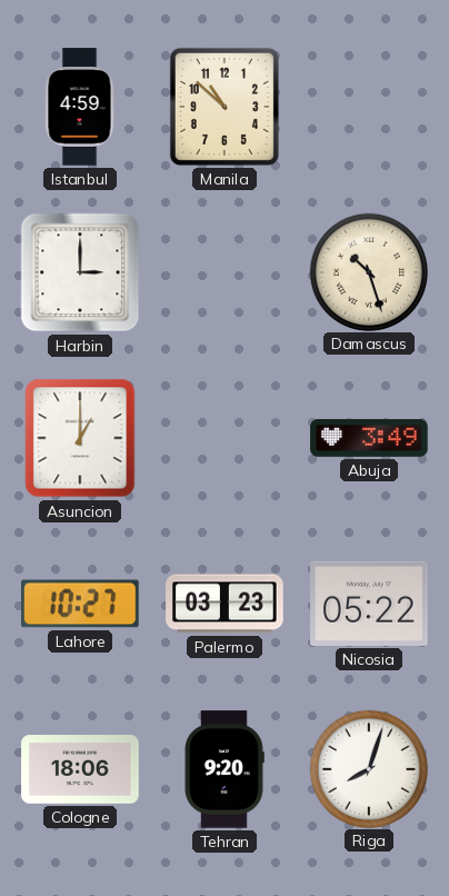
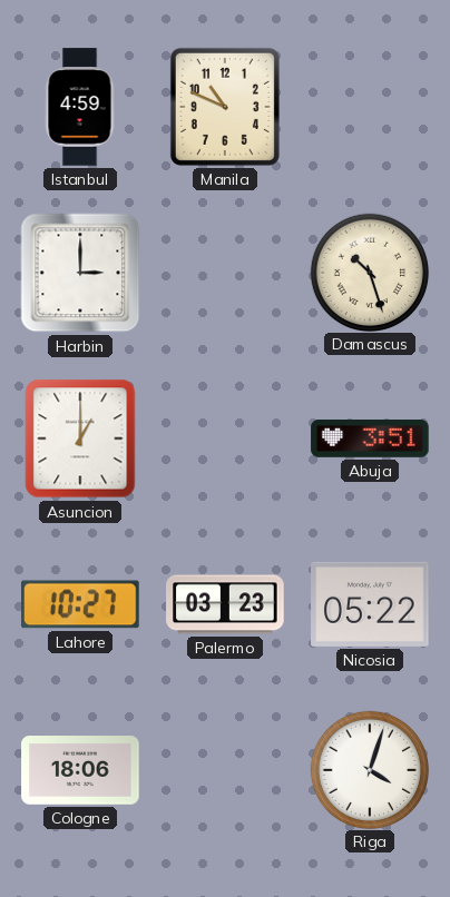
Manila: 10:52 -> 10:49
Abuja: 3:49 -> 3:51
Tehran: 9:20 -> none
Riga: 8:03 -> 4:03
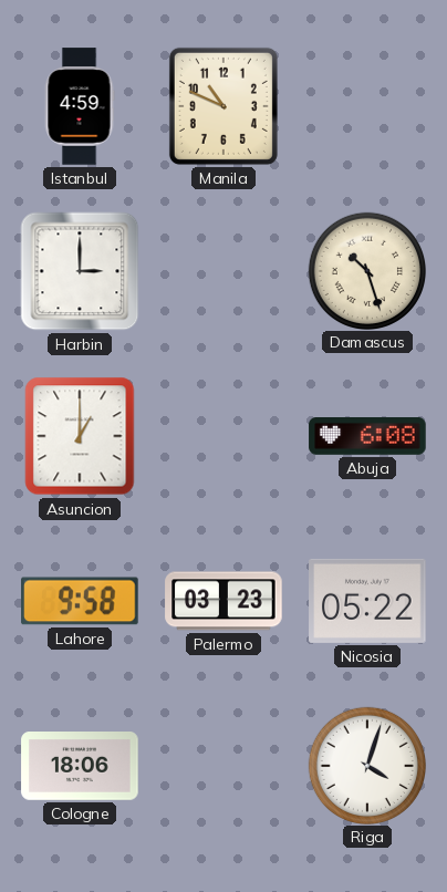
Abuja: 3:51 -> 6:08
Lahore: 10:27 -> 9:58
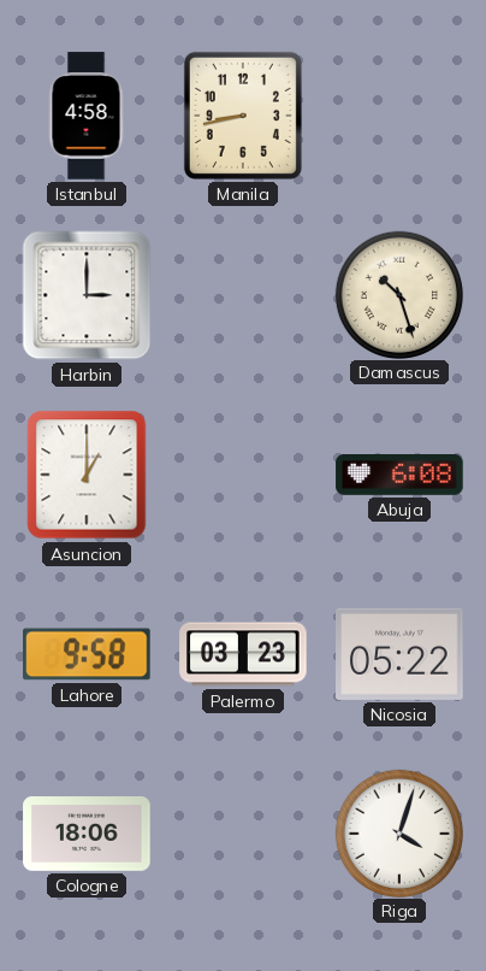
Istanbul: 4:59 -> 4:58
Manila: 10:49 -> 8:43
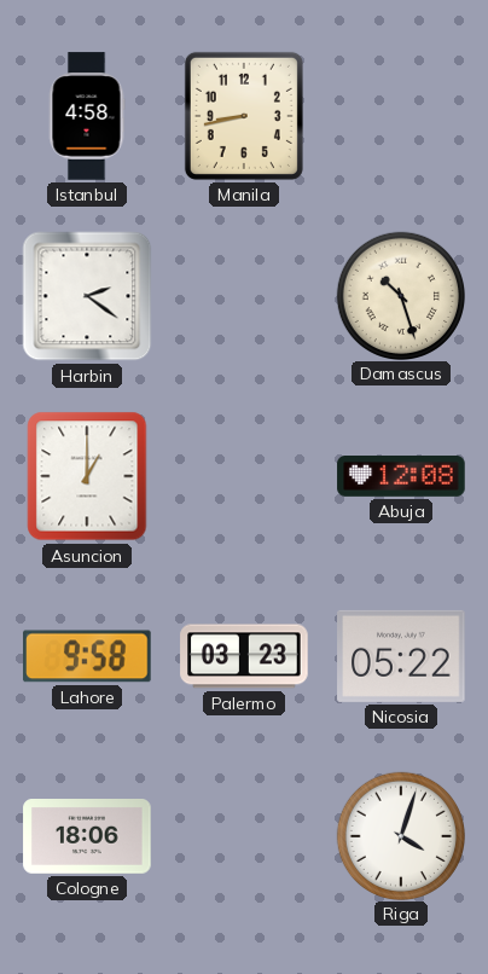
Harbin: 3:00 -> 2:21
Abuja: 6:08 -> 12:08
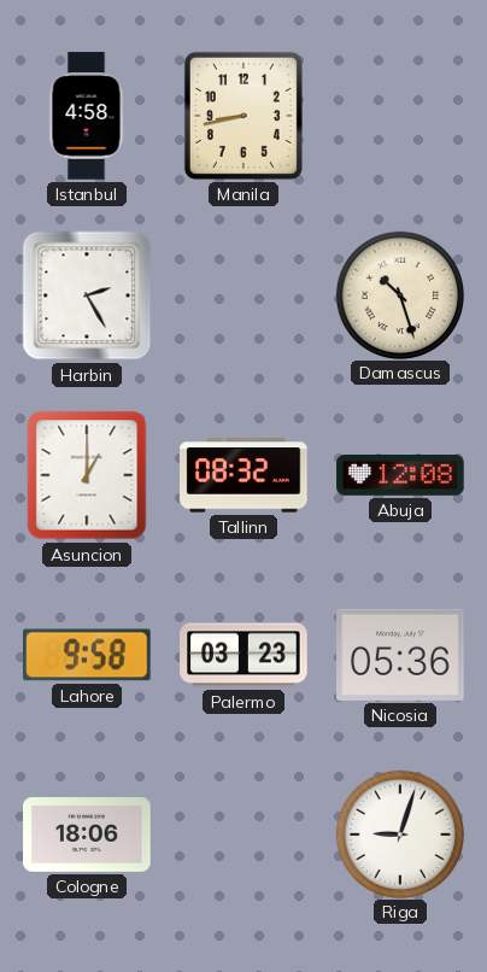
Harbin: 2:21 -> 2:25
Tallinn: none -> 08:32
Nicosia: 05:22 -> 05:36
Riga: 4:03 -> 9:03
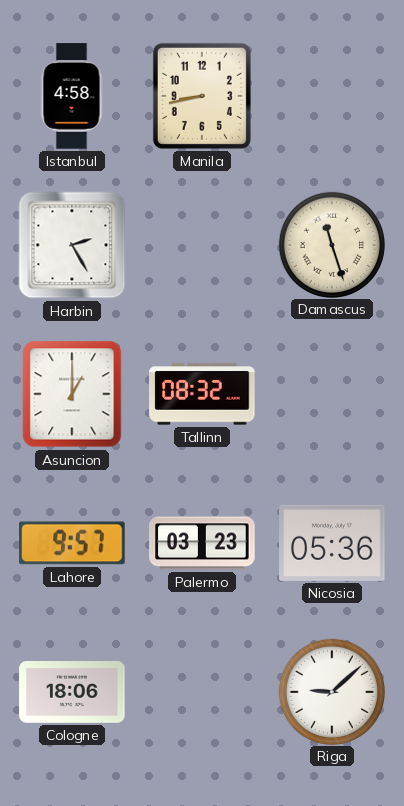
Damascus: 10:27 -> 11:27
Abuja: 12:08 -> none
Lahore: 9:58 -> 9:57
Riga: 9:03 -> 9:08
